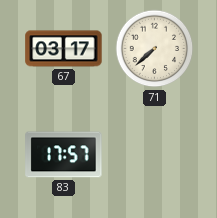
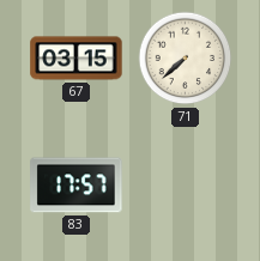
67: 03:17 -> 03:15
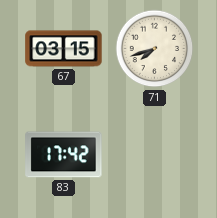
71: 7:38 -> 7:42
83: 17:57 -> 17:42
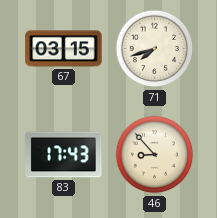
83: 17:42 -> 17:43
46: none -> 8:53
